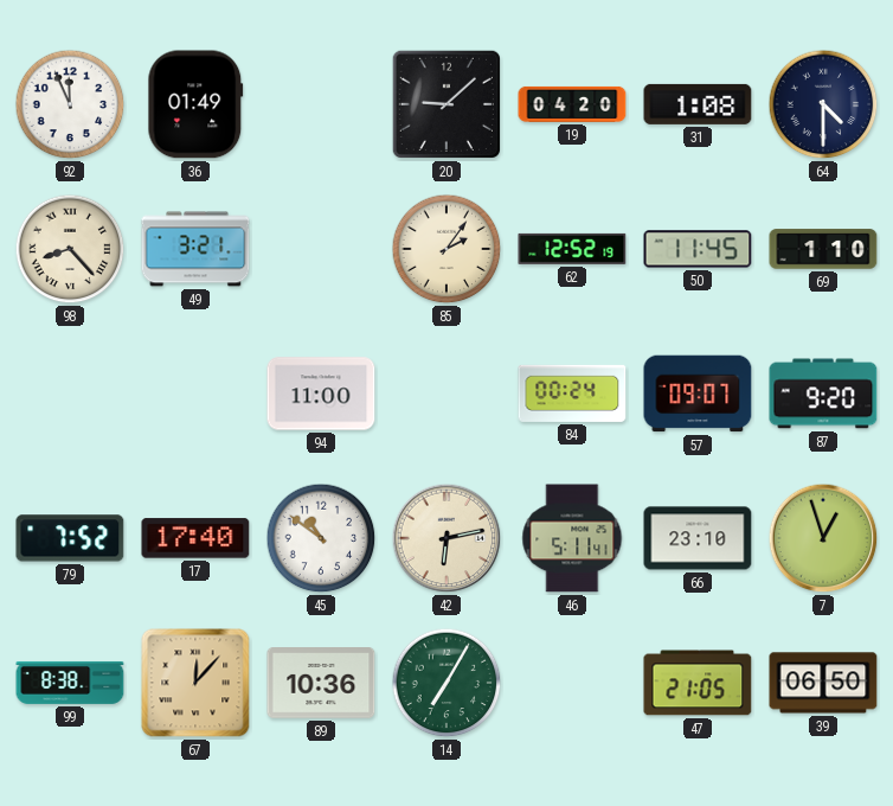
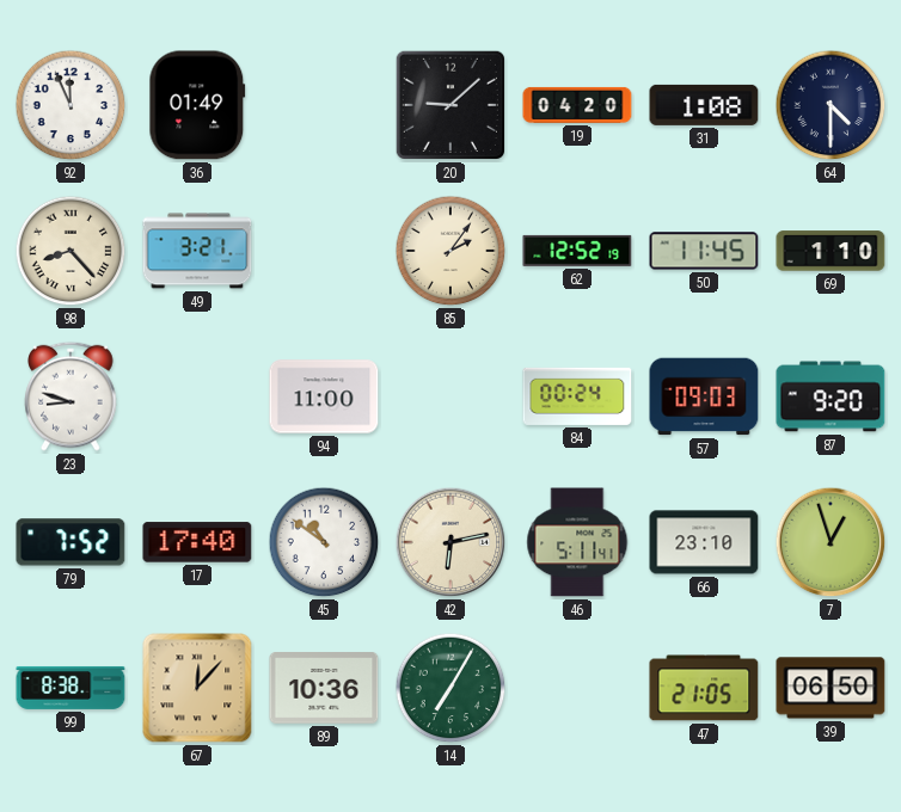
23: none -> 8:48
57: 09:07 -> 09:03
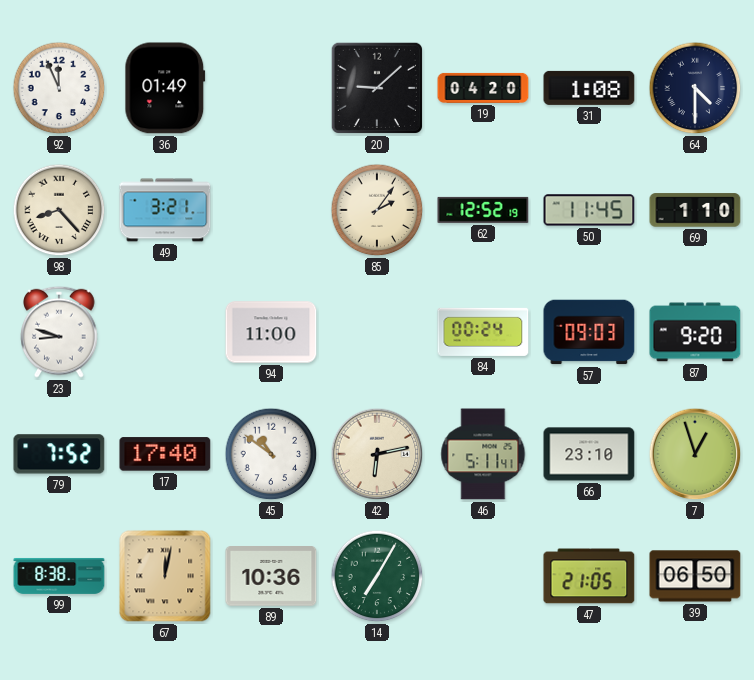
67: 12:07 -> 12:02
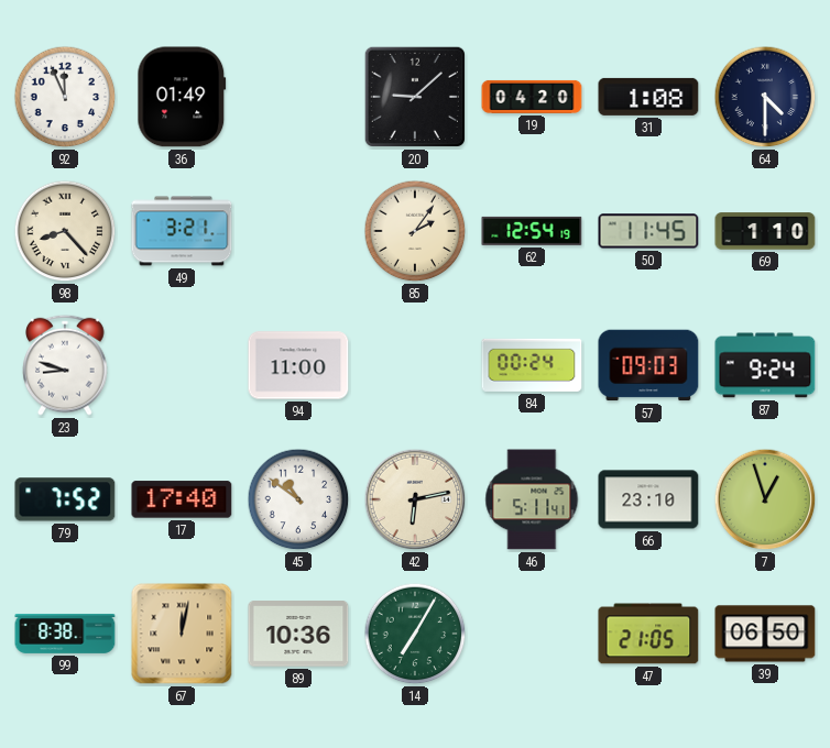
62: 12:52 -> 12:54
87: 9:20 -> 9:24
